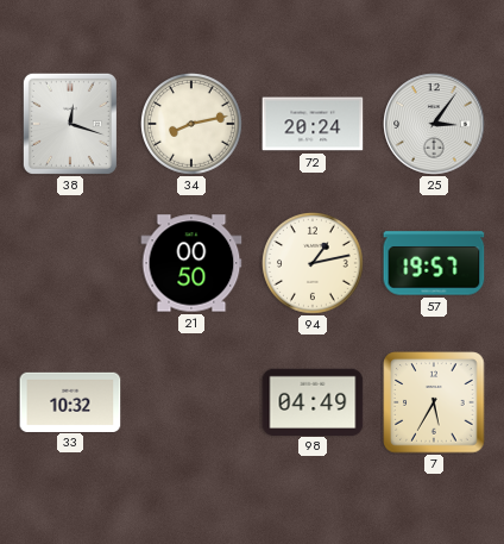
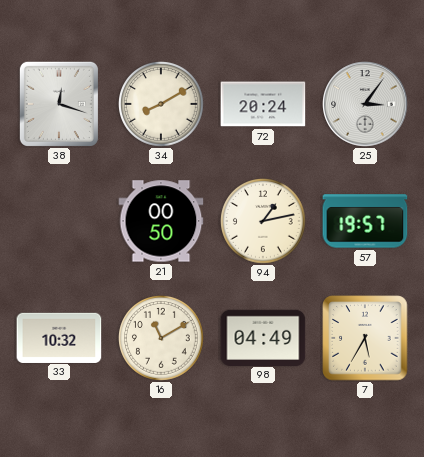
34: 8:13 -> 8:10
16: none -> 11:10
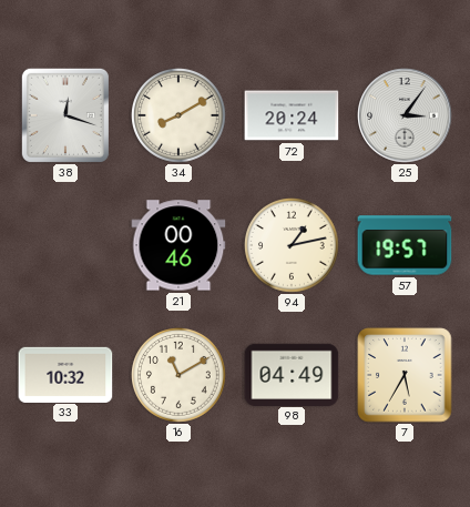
21: 00:50 -> 00:46
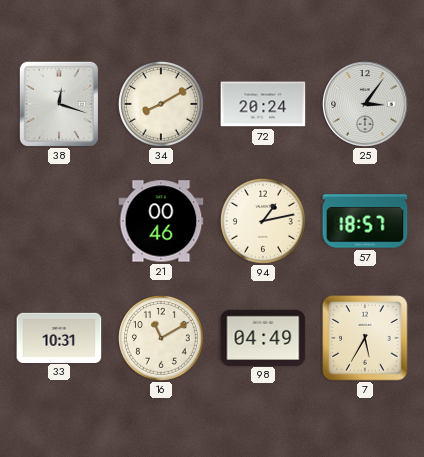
57: 19:57 -> 18:57
33: 10:32 -> 10:31
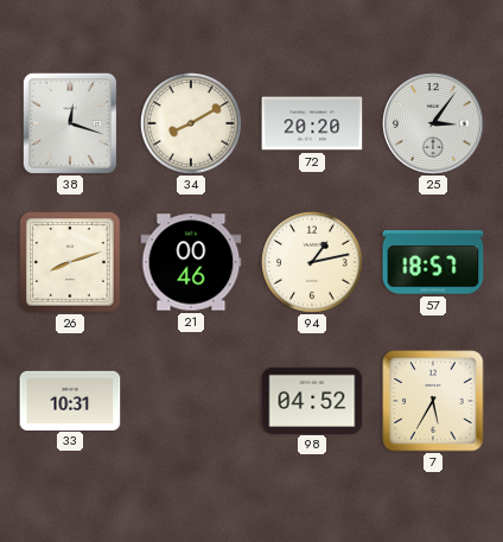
72: 20:24 -> 20:20
26: none -> 8:12
16: 11:10 -> none
98: 04:49 -> 04:52
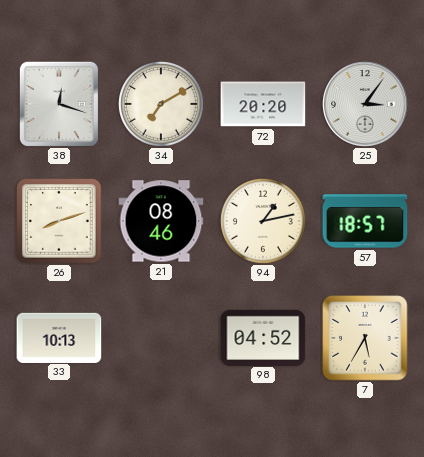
34: 8:10 -> 7:10
21: 00:46 -> 08:46
33: 10:31 -> 10:13
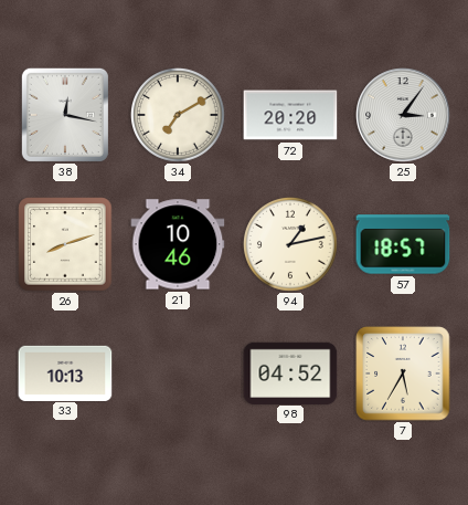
38: 12:18 -> 12:17
21: 08:46 -> 10:46
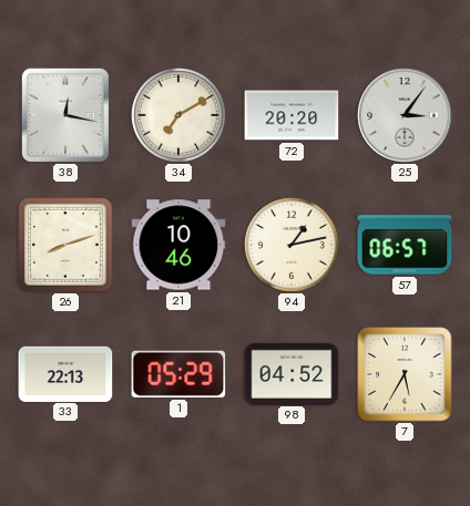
57: 18:57 -> 06:57
33: 10:13 -> 22:13
1: none -> 05:29
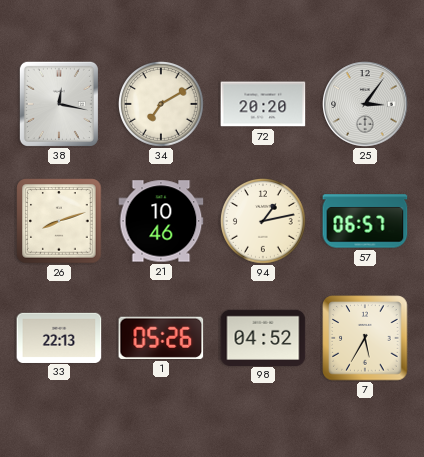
1: 05:29 -> 05:26
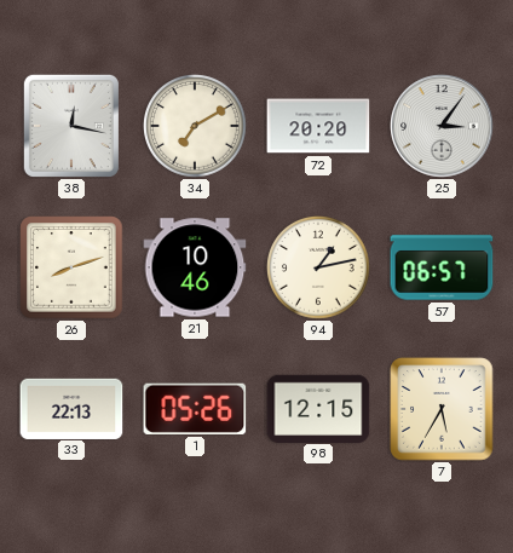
98: 04:52 -> 12:15
